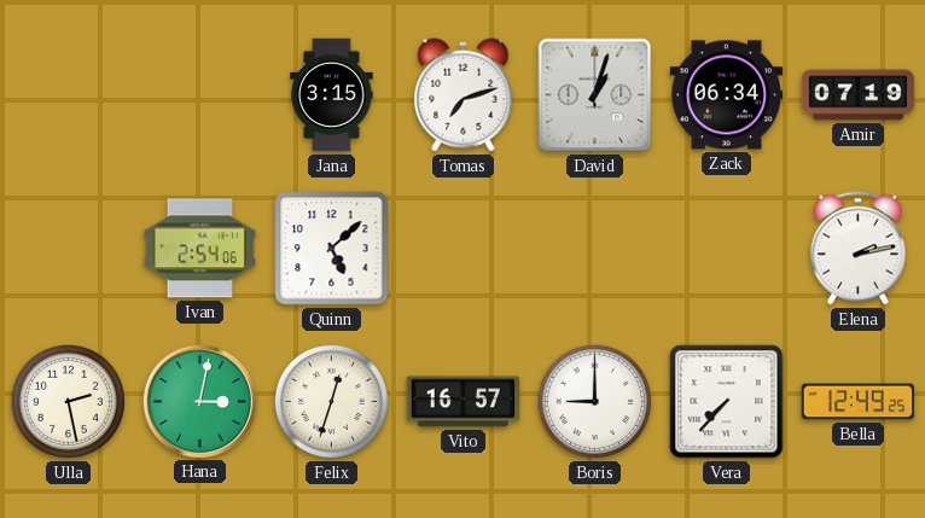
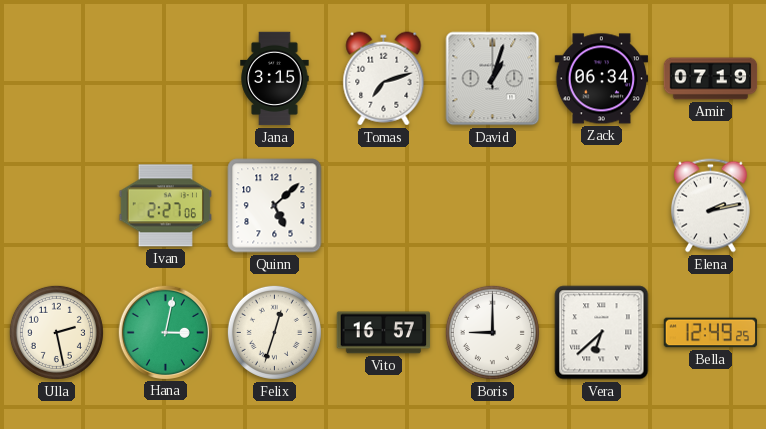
Ivan: 2:54 -> 2:27
Vera: 7:37 -> 6:38
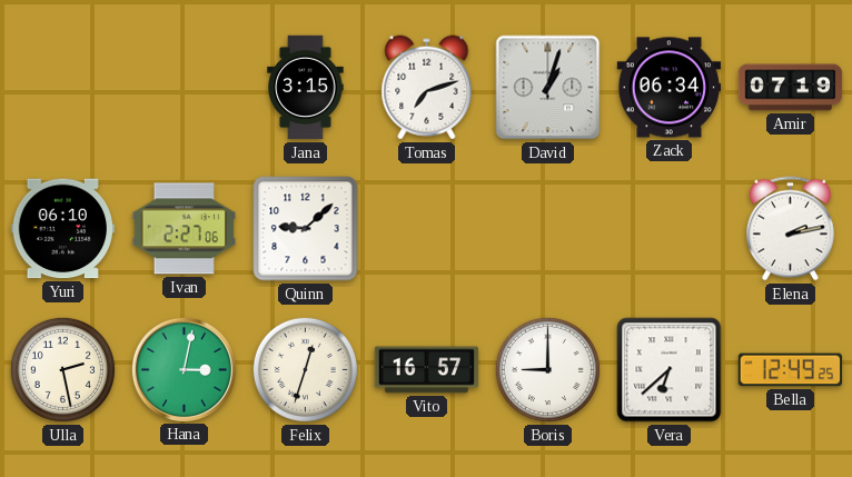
Yuri: none -> 06:10
Quinn: 5:08 -> 9:08
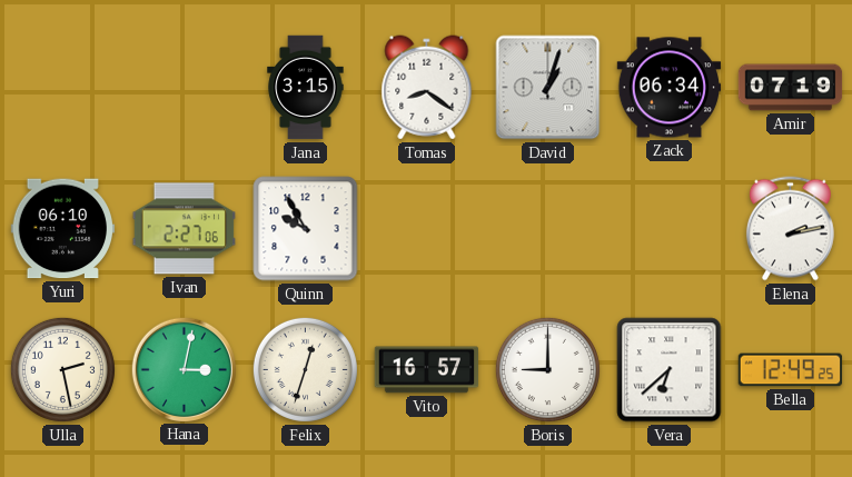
Tomas: 7:12 -> 8:21
Quinn: 9:08 -> 9:55
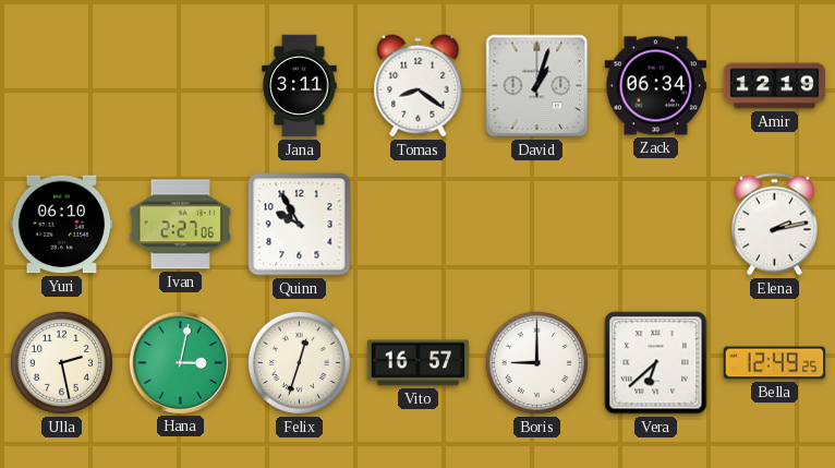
Jana: 3:15 -> 3:11
Amir: 07:19 -> 12:19
